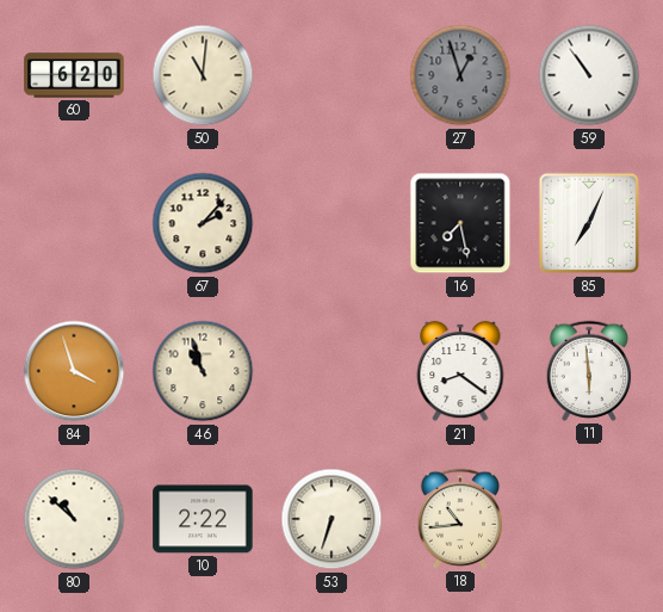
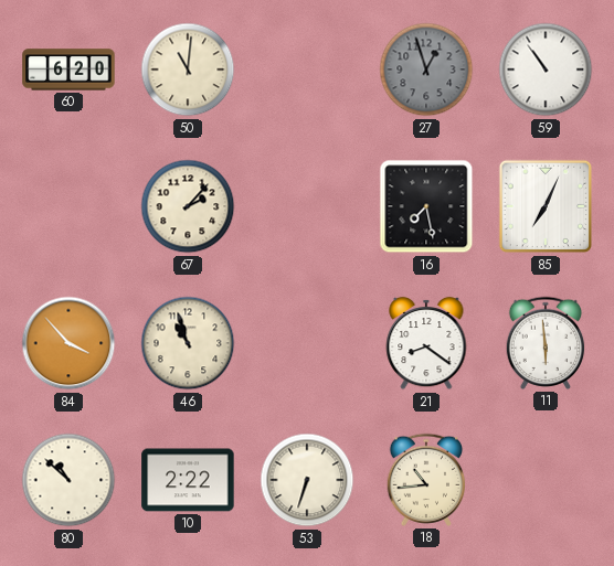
84: 3:57 -> 3:53
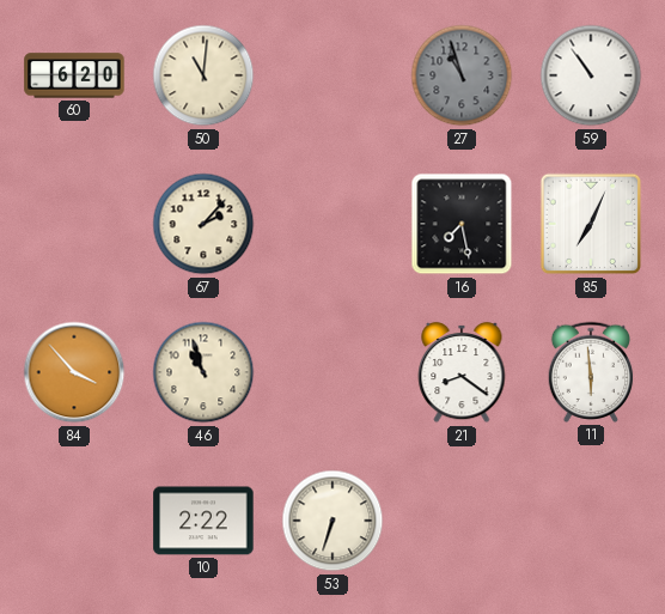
27: 12:57 -> 10:57
80: 10:52 -> none
18: 10:44 -> none
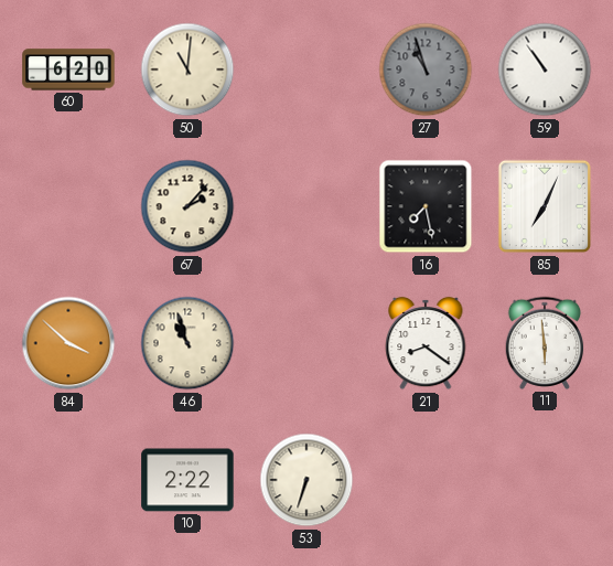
84: 3:53 -> 3:52
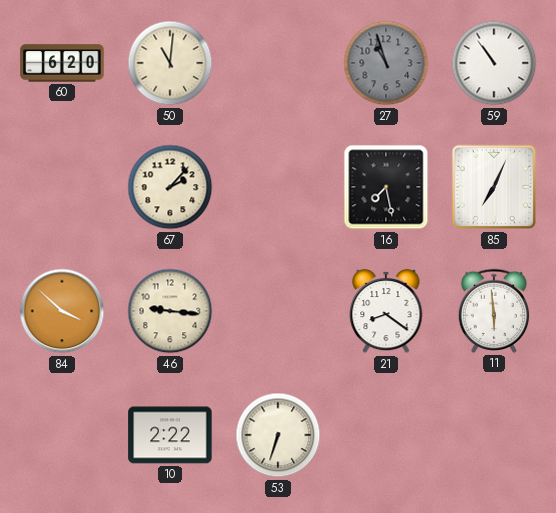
46: 10:57 -> 9:16
